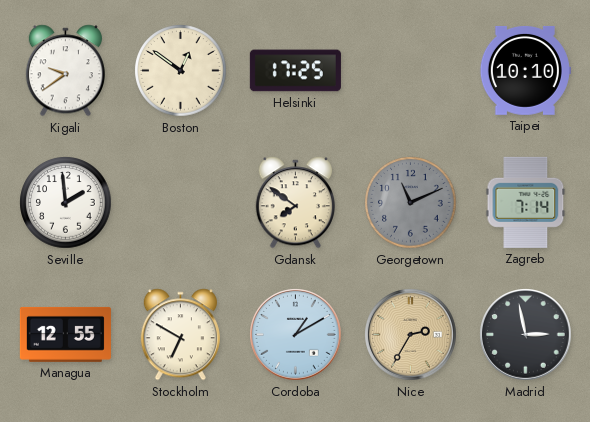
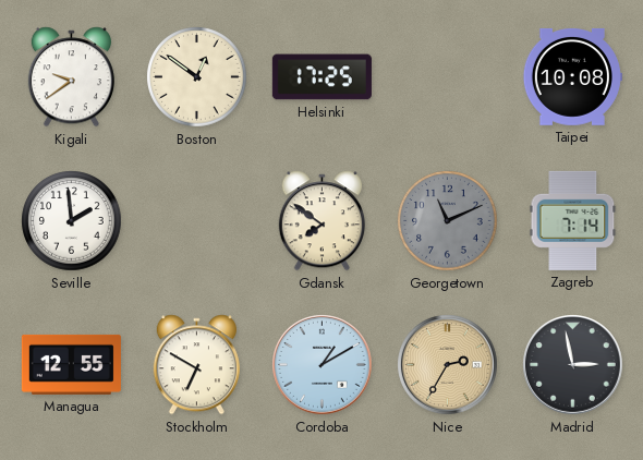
Taipei: 10:10 -> 10:08
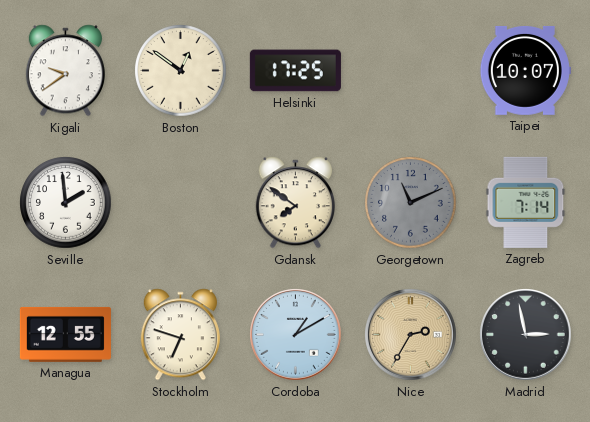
Taipei: 10:08 -> 10:07
Stockholm: 6:50 -> 6:48
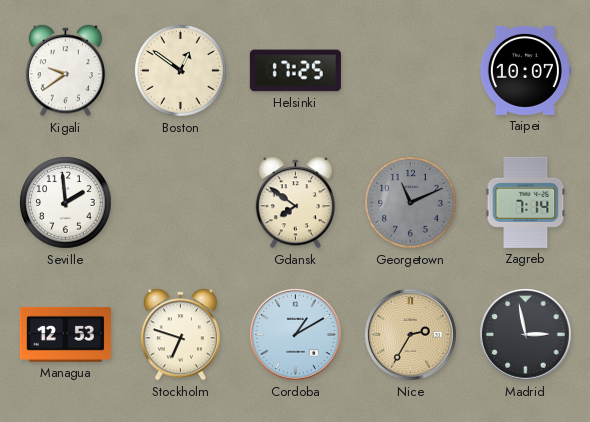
Managua: 12:55 -> 12:53
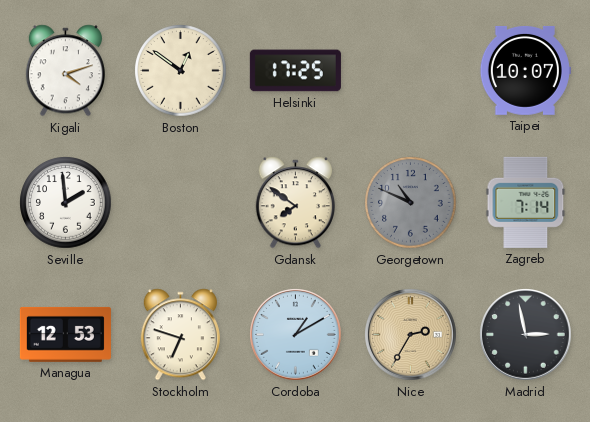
Kigali: 9:39 -> 4:12
Georgetown: 11:11 -> 10:49
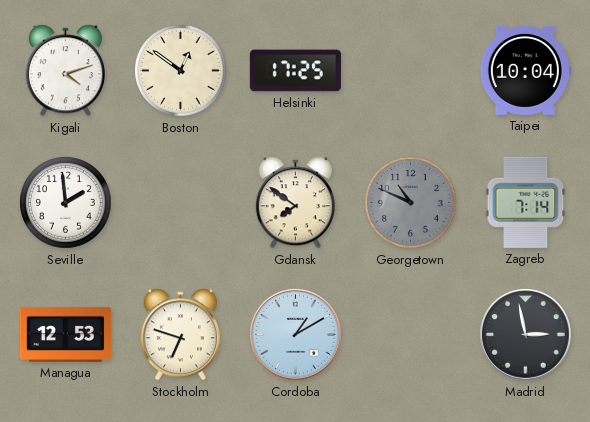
Taipei: 10:07 -> 10:04
Nice: 2:35 -> none
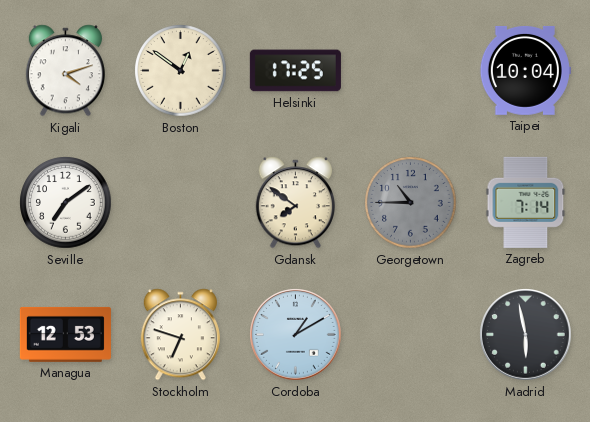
Seville: 1:59 -> 7:09
Georgetown: 10:49 -> 10:45
Madrid: 2:58 -> 5:58
